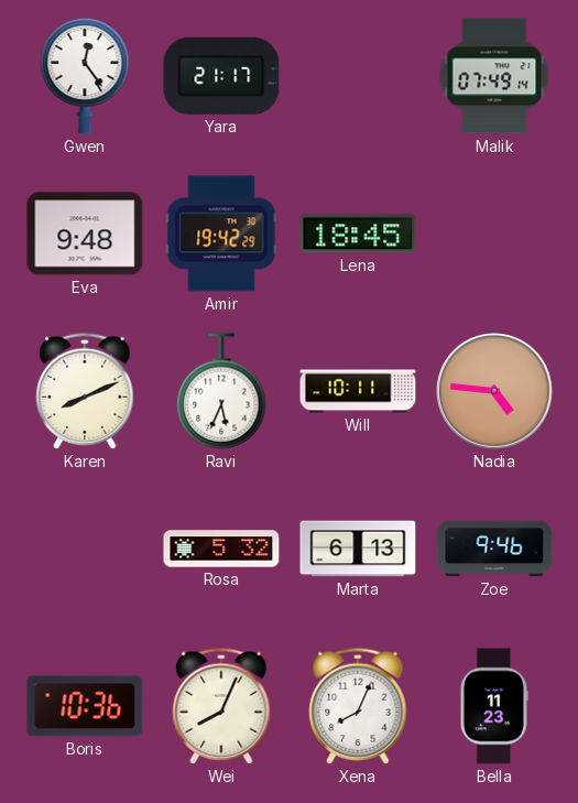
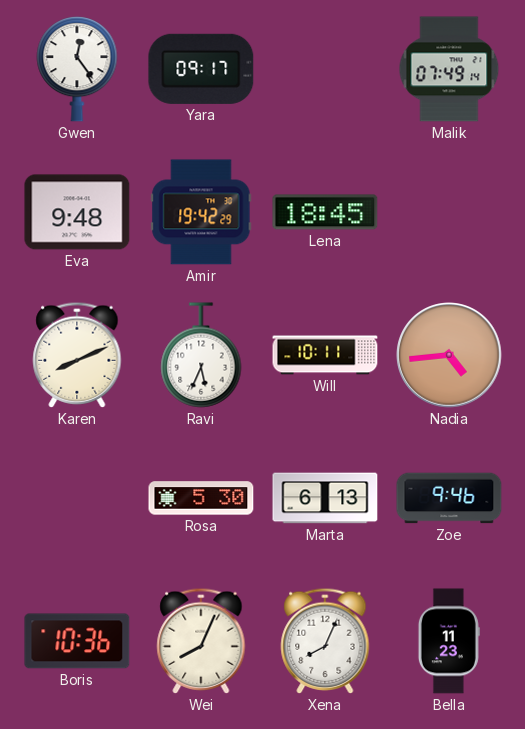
Yara: 21:17 -> 09:17
Nadia: 4:46 -> 4:44
Rosa: 5:32 -> 5:30
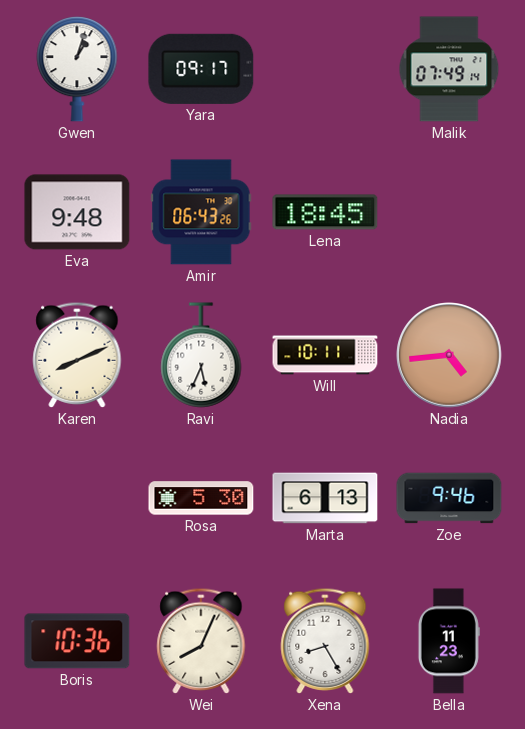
Gwen: 12:24 -> 1:03
Amir: 19:42 -> 06:43
Xena: 8:04 -> 8:25
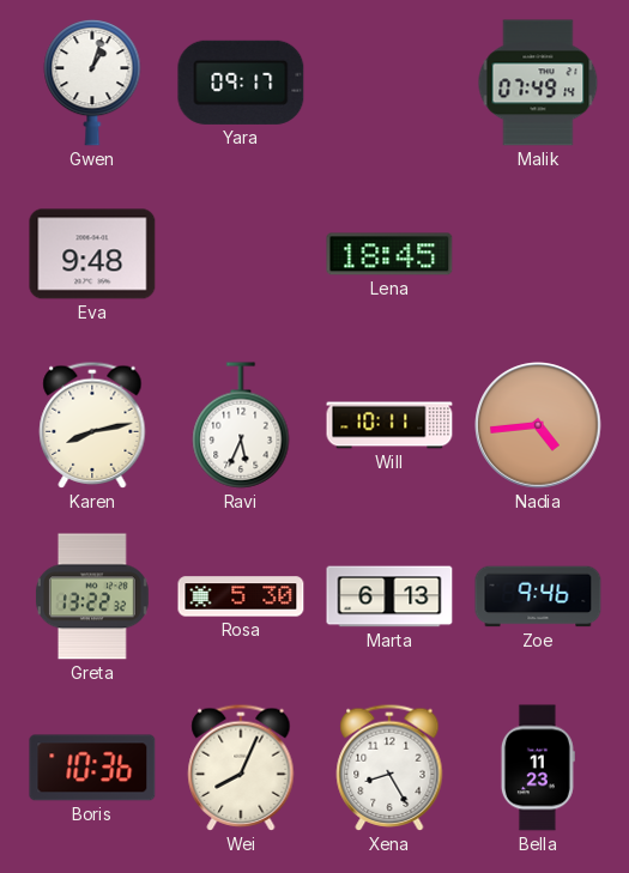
Amir: 06:43 -> none
Karen: 8:11 -> 8:13
Greta: none -> 13:22
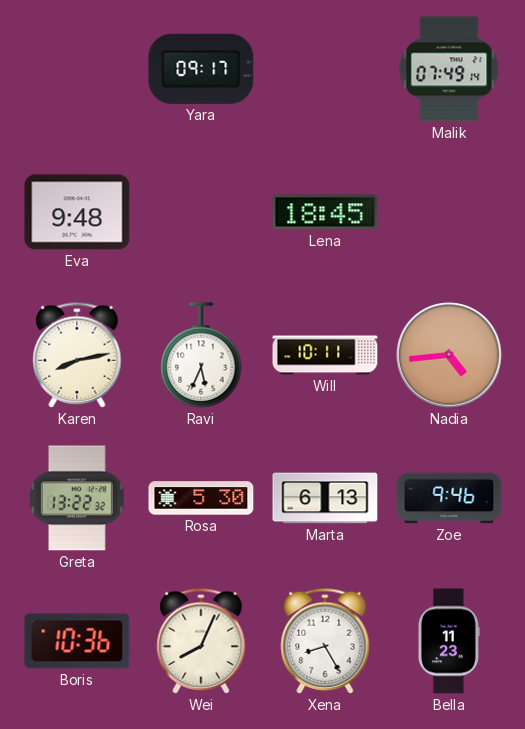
Gwen: 1:03 -> none
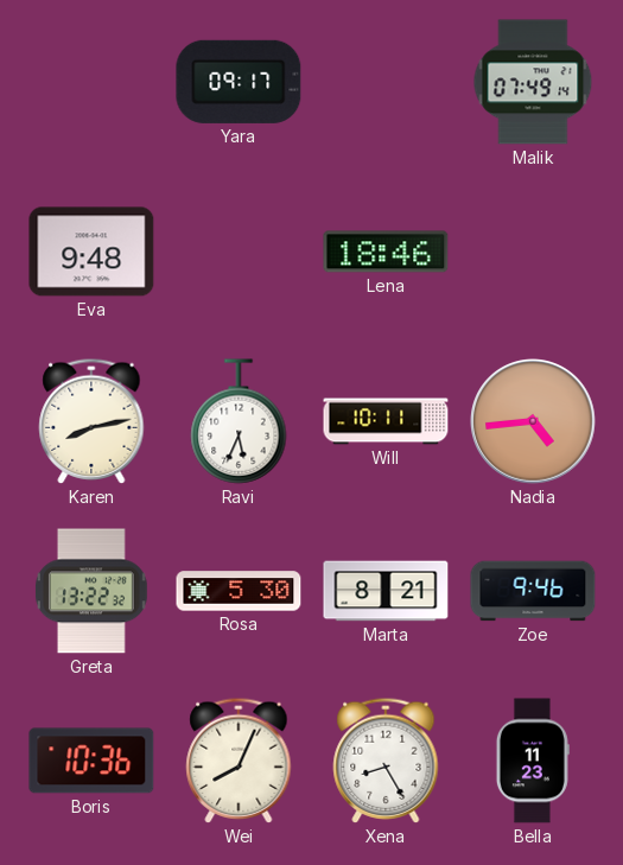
Lena: 18:45 -> 18:46
Marta: 6:13 -> 8:21
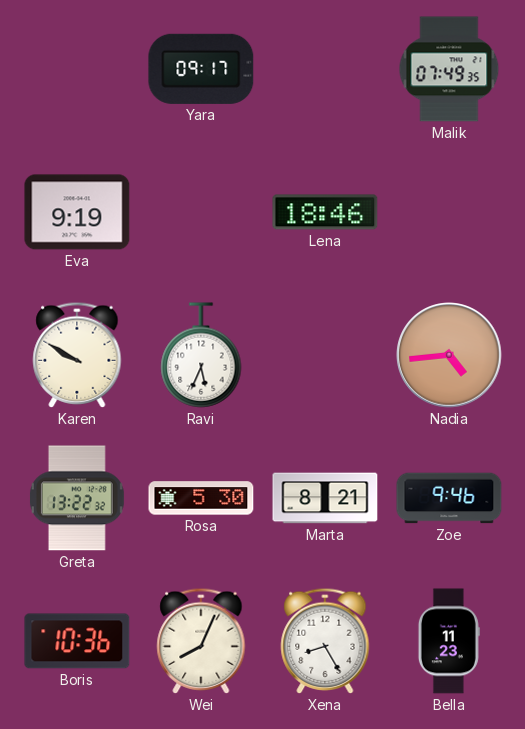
Malik: 07:49:14 -> 07:49:35
Eva: 9:48 -> 9:19
Karen: 8:13 -> 9:50
Will: 10:11 -> none
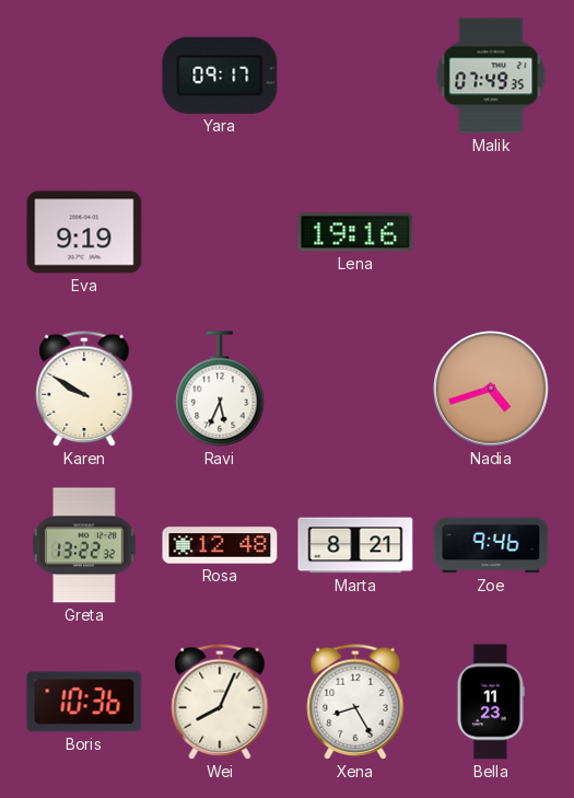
Lena: 18:46 -> 19:16
Nadia: 4:44 -> 4:42
Rosa: 5:30 -> 12:48
